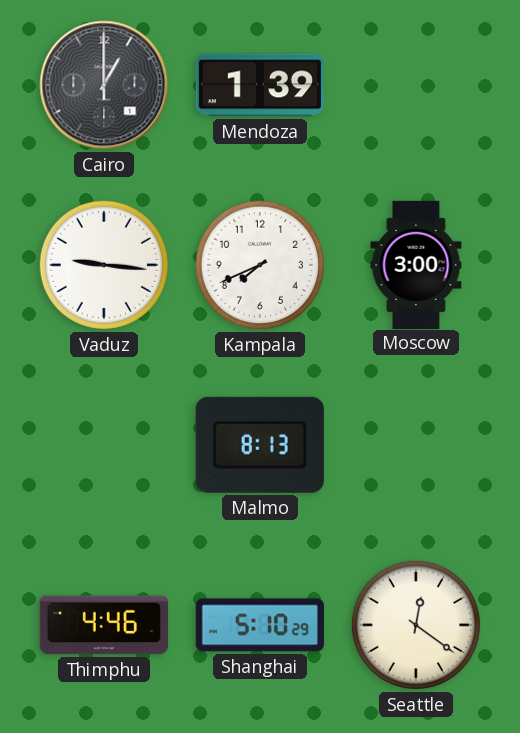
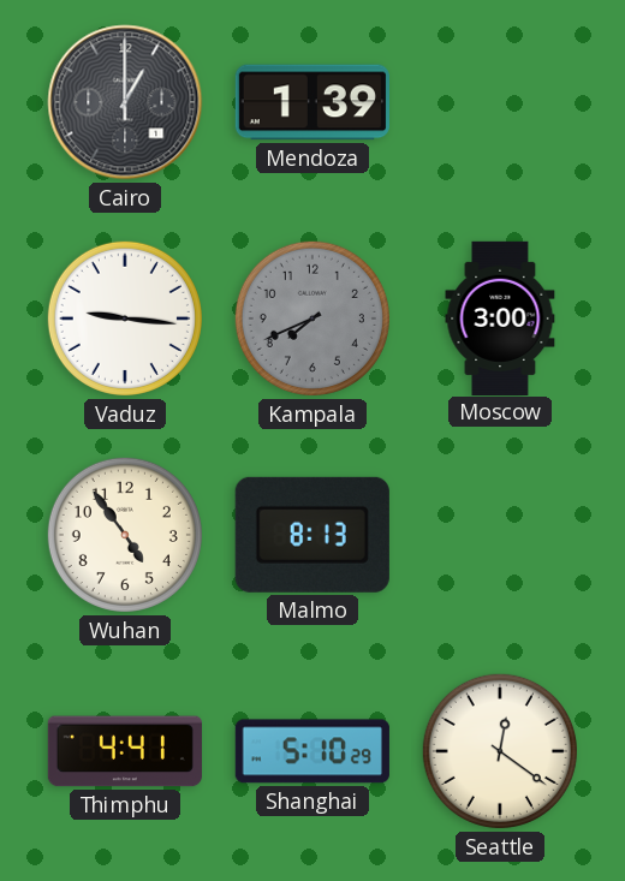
Kampala dial: white -> grey
Wuhan: none -> 4:54
Thimphu: 4:46 -> 4:41
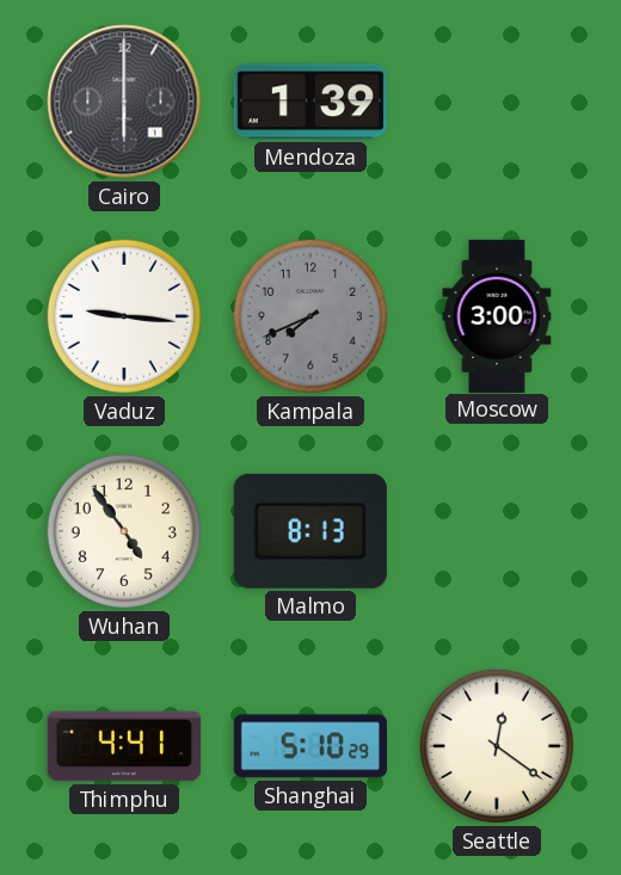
Cairo: 1:00 -> 6:00
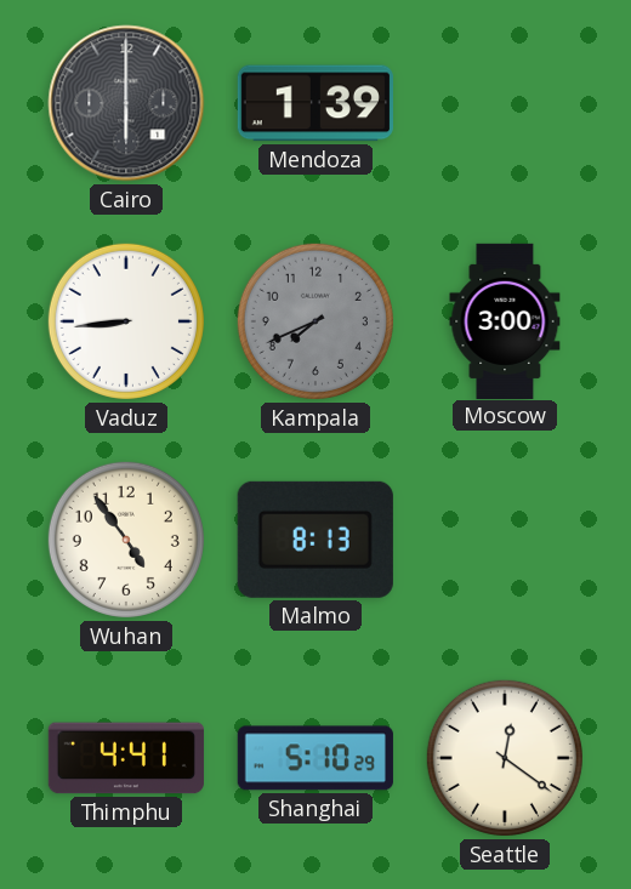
Vaduz: 9:16 -> 8:44
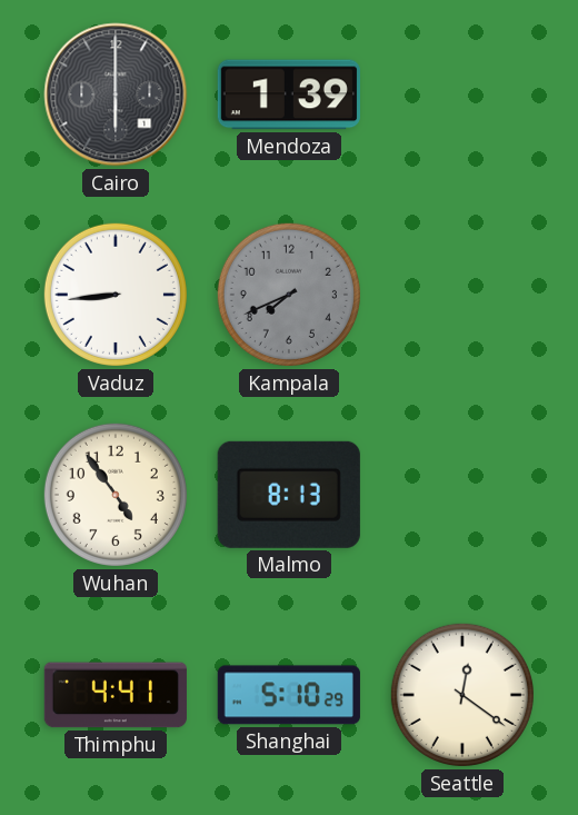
Moscow: 3:00 -> none
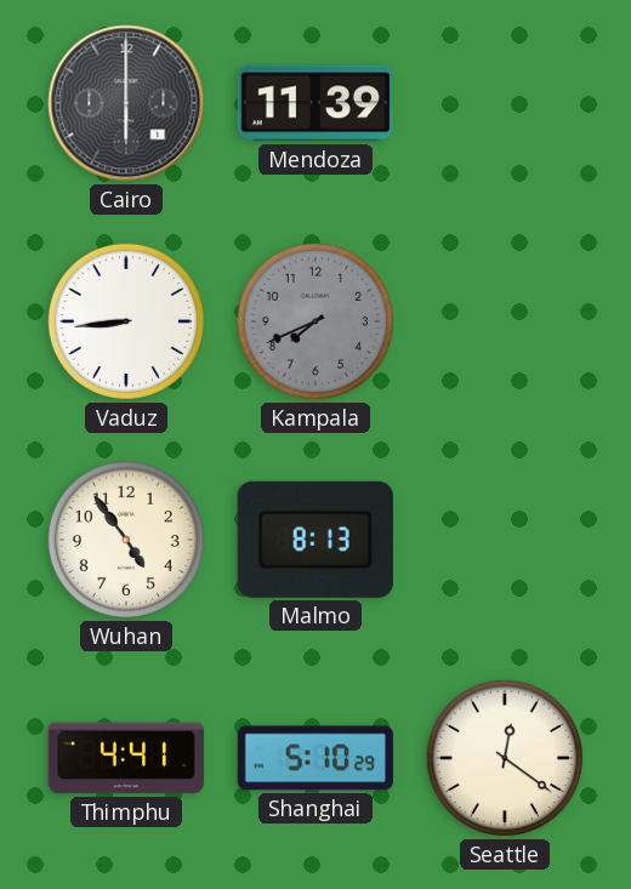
Mendoza: 1:39 -> 11:39
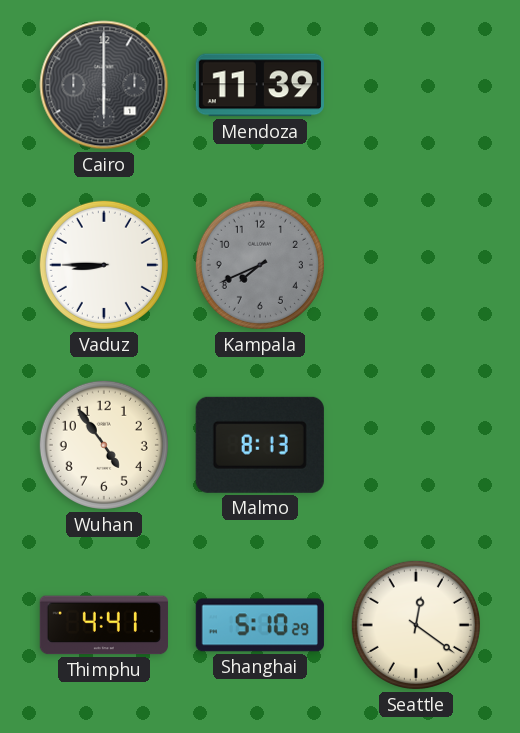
Vaduz: 8:44 -> 8:45
